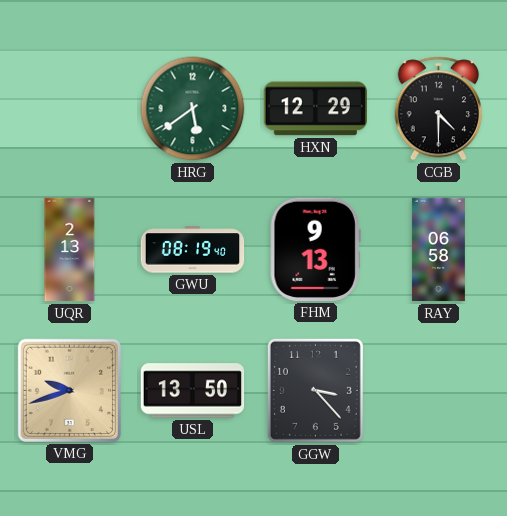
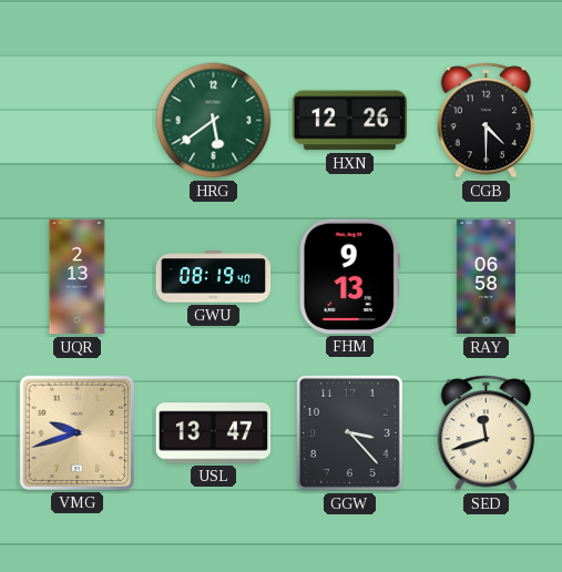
HXN: 12:29 -> 12:26
USL: 13:50 -> 13:47
SED: none -> 11:42
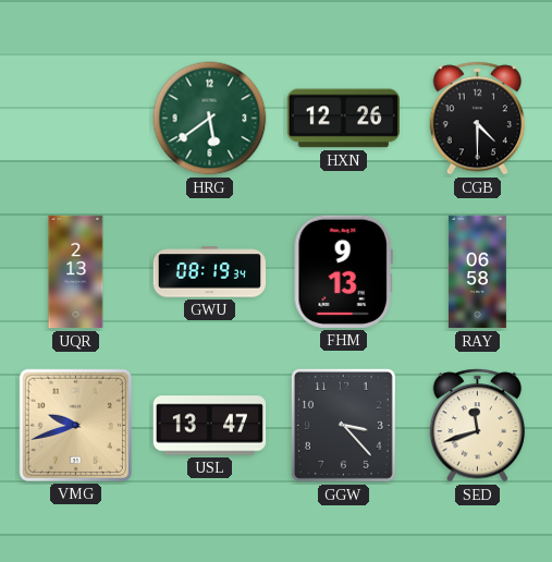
GWU: 08:19:40 -> 08:19:34
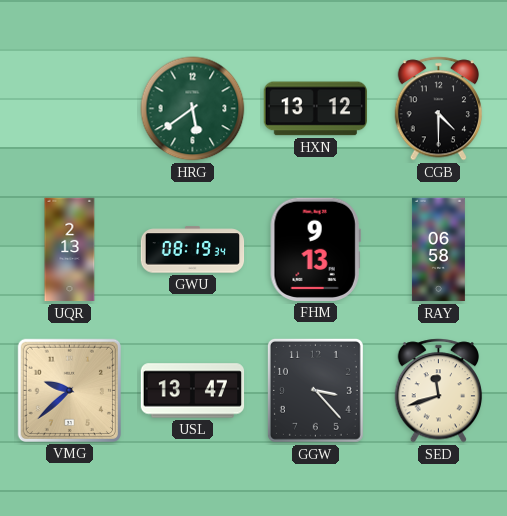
HXN: 12:26 -> 13:12
VMG: 9:42 -> 9:38
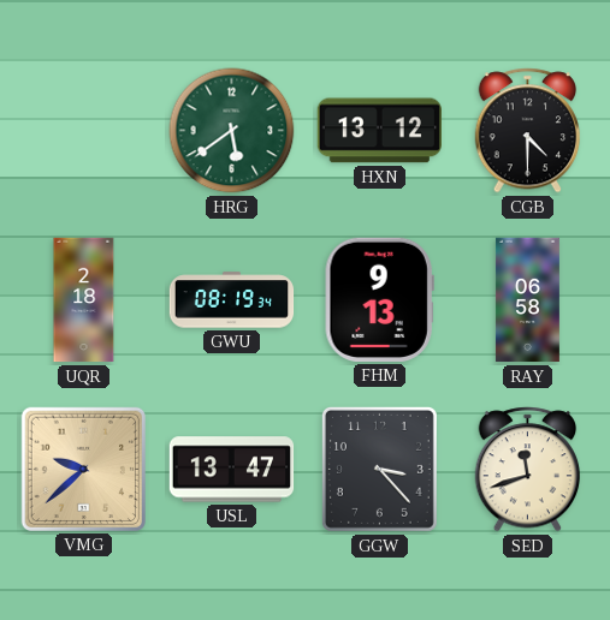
UQR: 2:13 -> 2:18
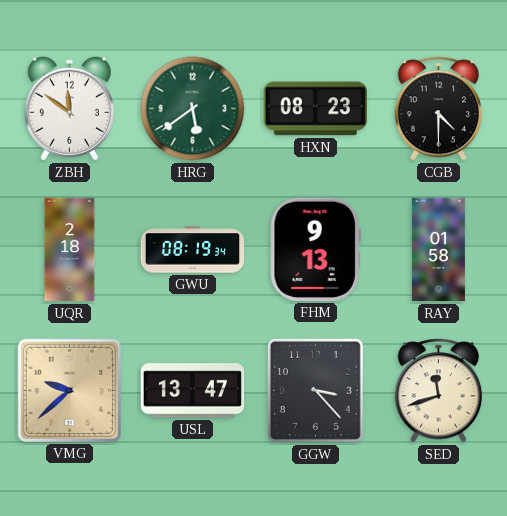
ZBH: none -> 11:51
HXN: 13:12 -> 08:23
RAY: 06:58 -> 01:58
